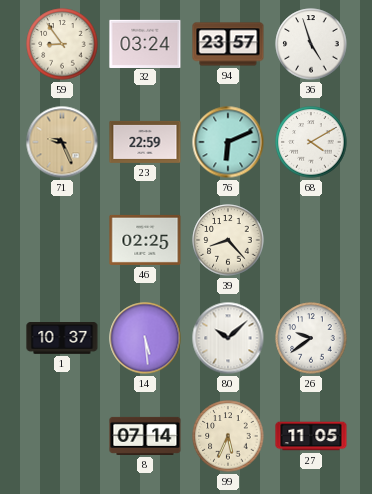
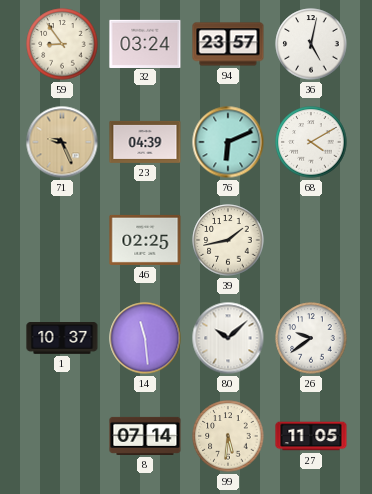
36: 4:57 -> 5:02
23: 22:59 -> 04:39
39: 8:23 -> 1:43
14: 5:29 -> 11:29
99: 5:34 -> 5:31
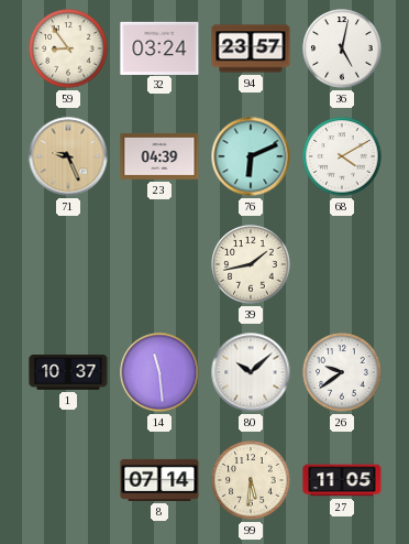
46: 02:25 -> none
